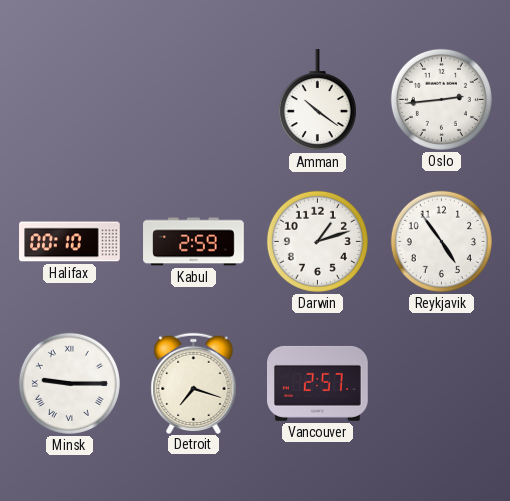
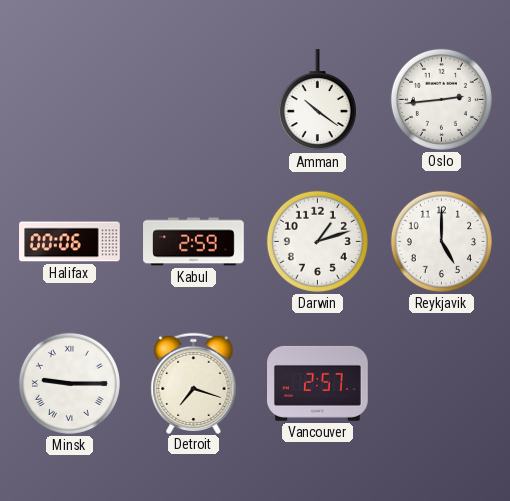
Halifax: 00:10 -> 00:06
Reykjavik: 4:54 -> 5:00
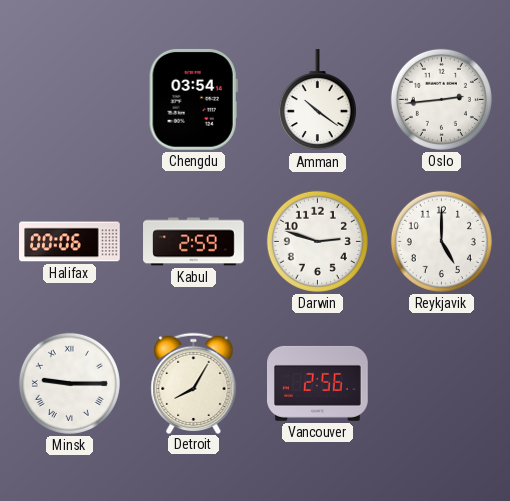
Chengdu: none -> 03:54
Darwin: 1:12 -> 2:48
Detroit: 7:18 -> 8:05
Vancouver: 2:57 -> 2:56
